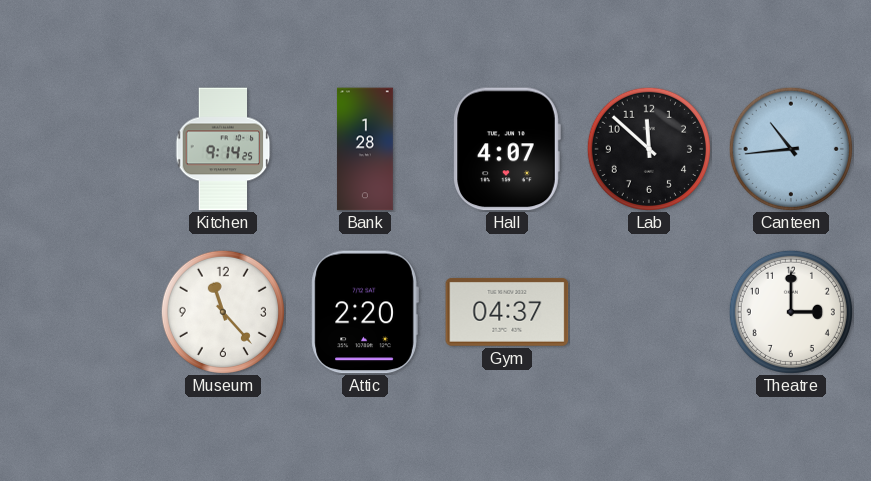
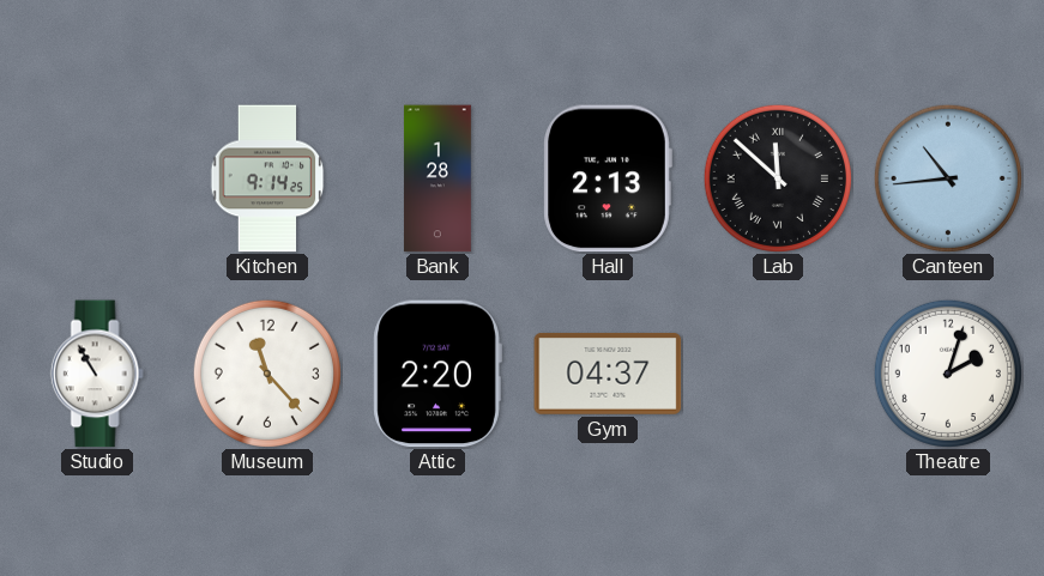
Hall: 4:07 -> 2:13
Lab numerals: Arabic -> Roman
Studio: none -> 10:55
Theatre: 3:00 -> 2:03
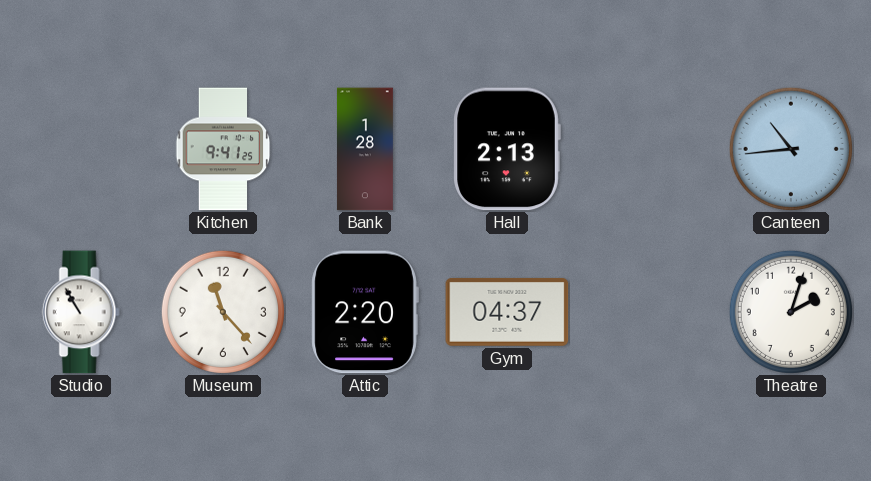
Kitchen: 9:14 -> 9:41
Lab: 11:52 -> none
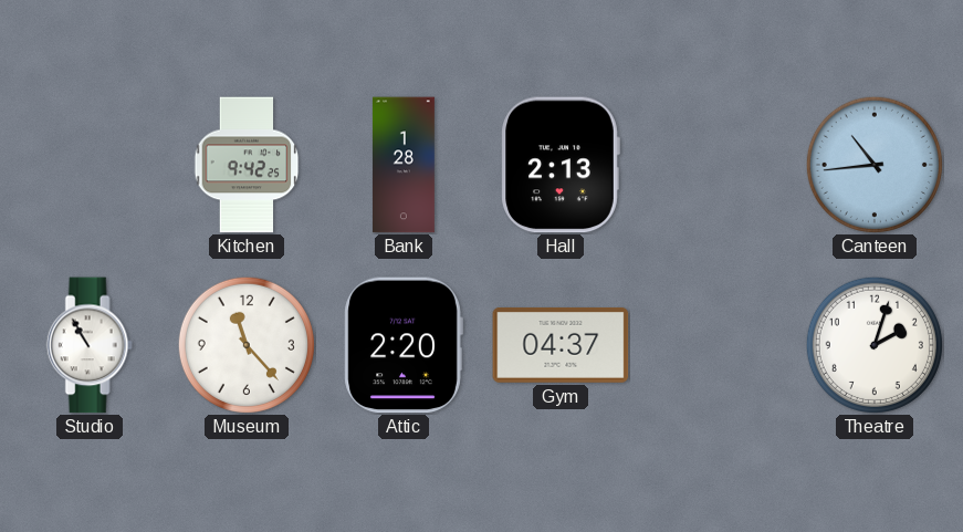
Kitchen: 9:41 -> 9:42
